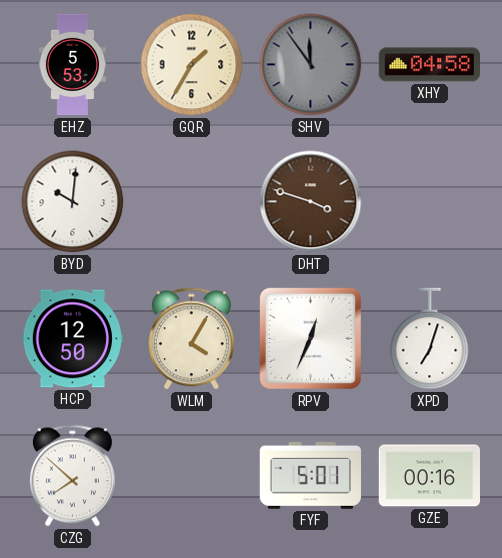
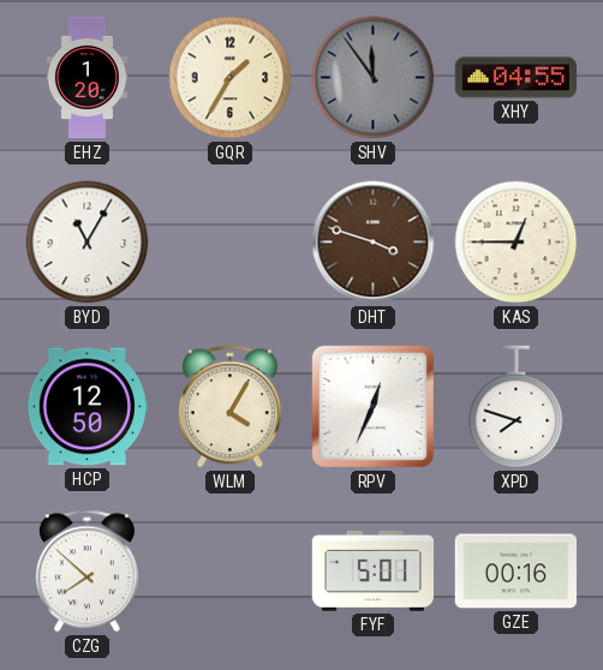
EHZ: 5:53 -> 1:20
XHY: 04:58 -> 04:55
BYD: 10:01 -> 11:05
KAS: none -> 12:45
XPD: 7:03 -> 7:48
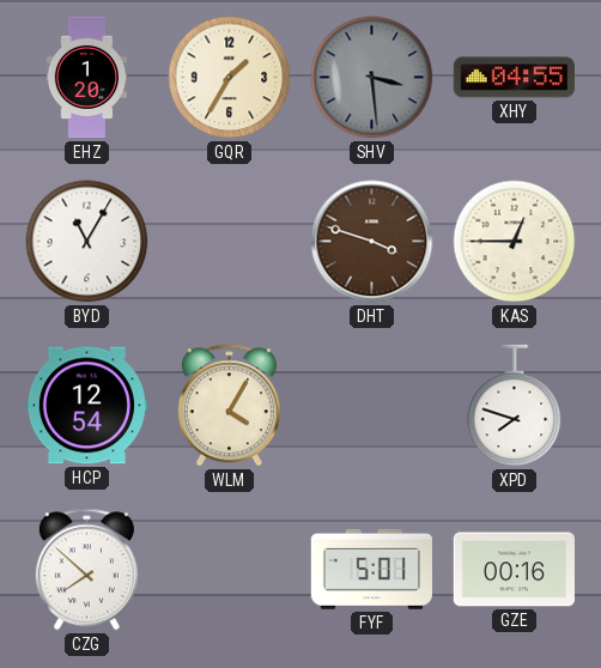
SHV: 11:54 -> 3:29
HCP: 12:50 -> 12:54
RPV: 12:34 -> none
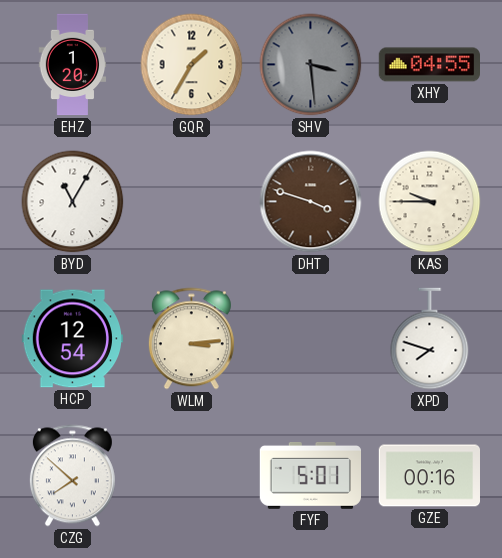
KAS: 12:45 -> 9:45
WLM: 4:05 -> 3:14
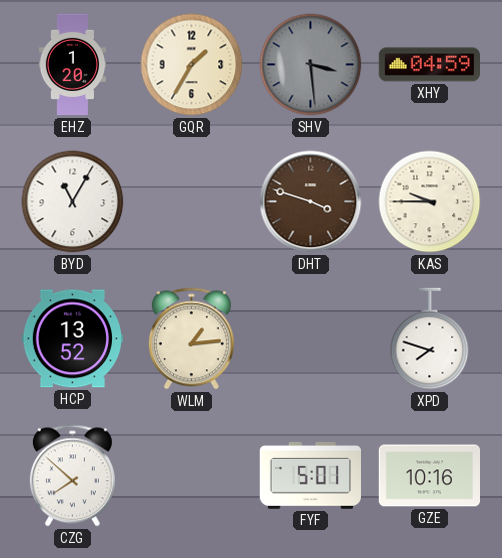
XHY: 04:55 -> 04:59
HCP: 12:54 -> 13:52
WLM: 3:14 -> 1:14
GZE: 00:16 -> 10:16
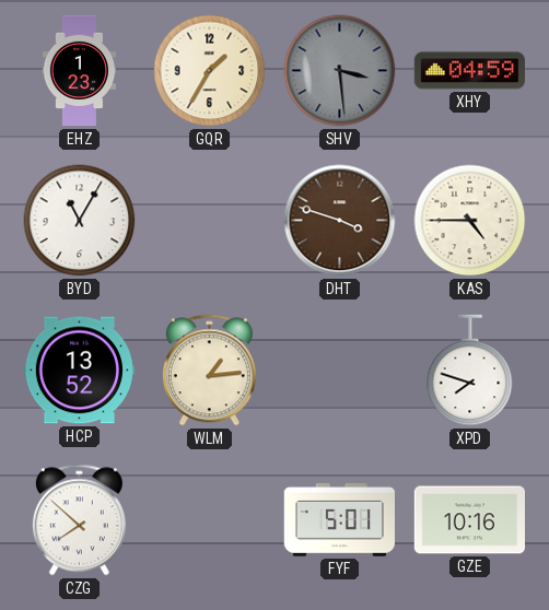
EHZ: 1:20 -> 1:23
KAS: 9:45 -> 4:45
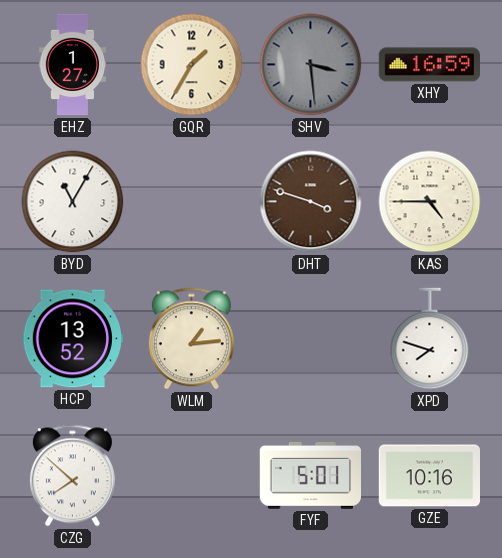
EHZ: 1:23 -> 1:27
XHY: 04:59 -> 16:59
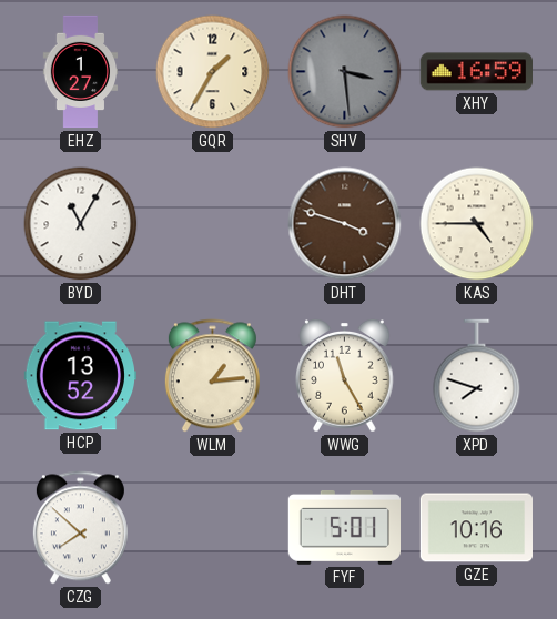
WWG: none -> 11:25
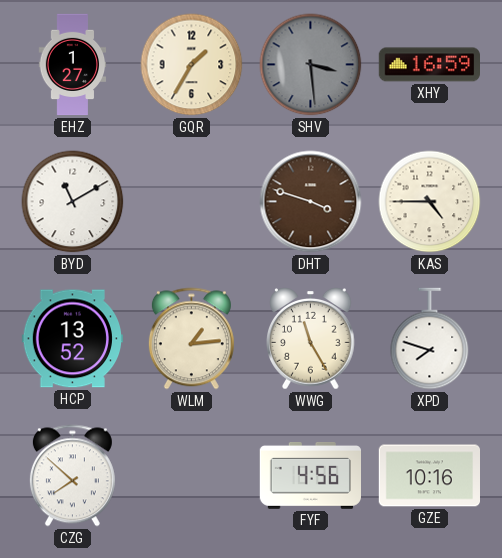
BYD: 11:05 -> 11:10
FYF: 5:01 -> 4:56
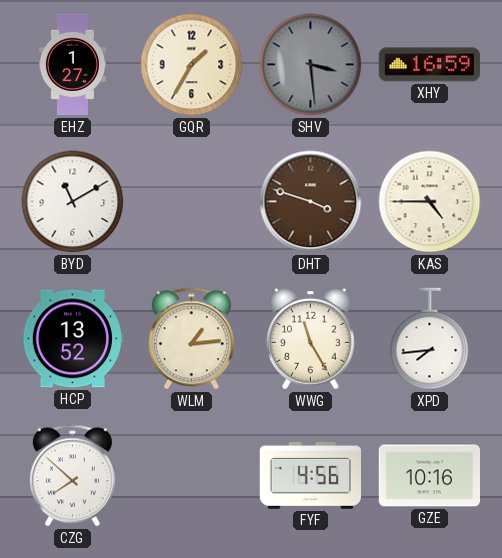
XPD: 7:48 -> 7:44
